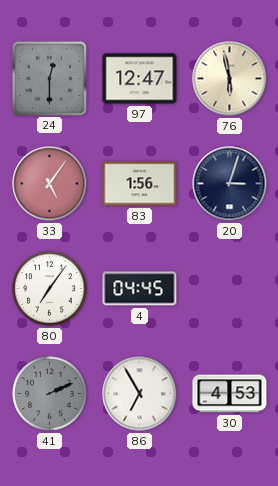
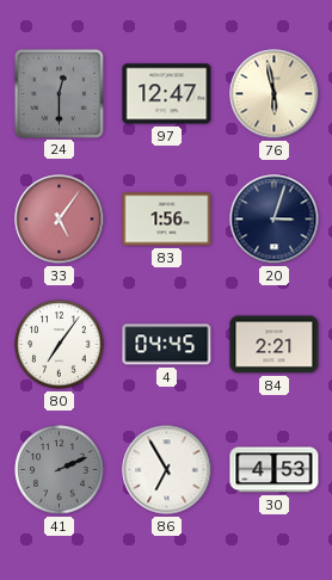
84: none -> 2:21
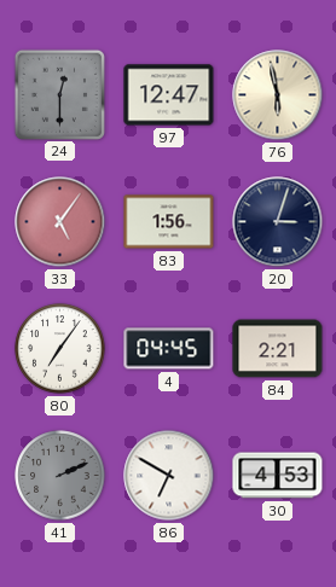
86: 6:55 -> 6:50
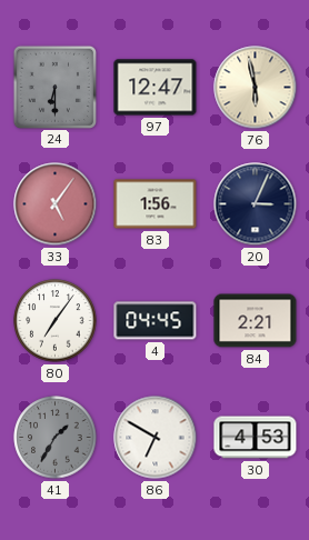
24: 12:30 -> 6:30
20: 3:03 -> 3:04
41: 2:11 -> 1:35
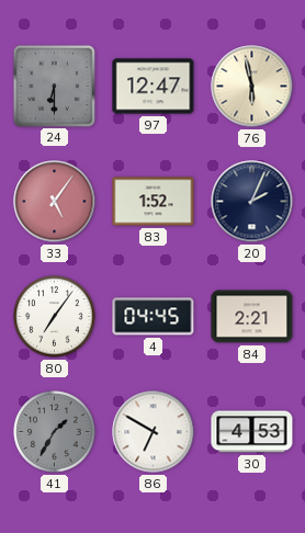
83: 1:56 -> 1:52
20: 3:04 -> 2:04
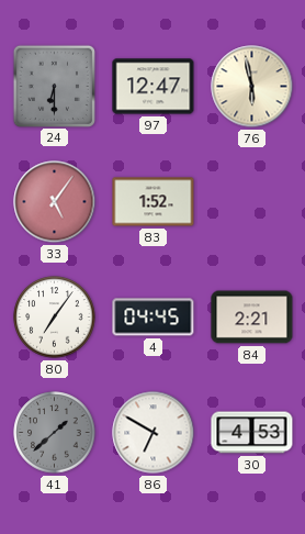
20: 2:04 -> none
41: 1:35 -> 1:38
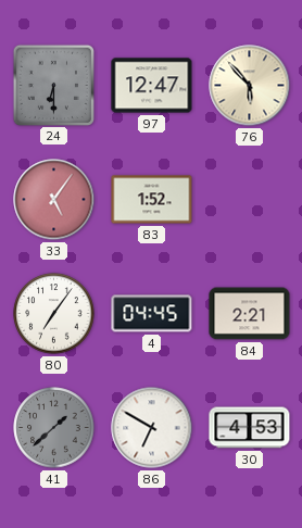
76: 5:58 -> 5:53
